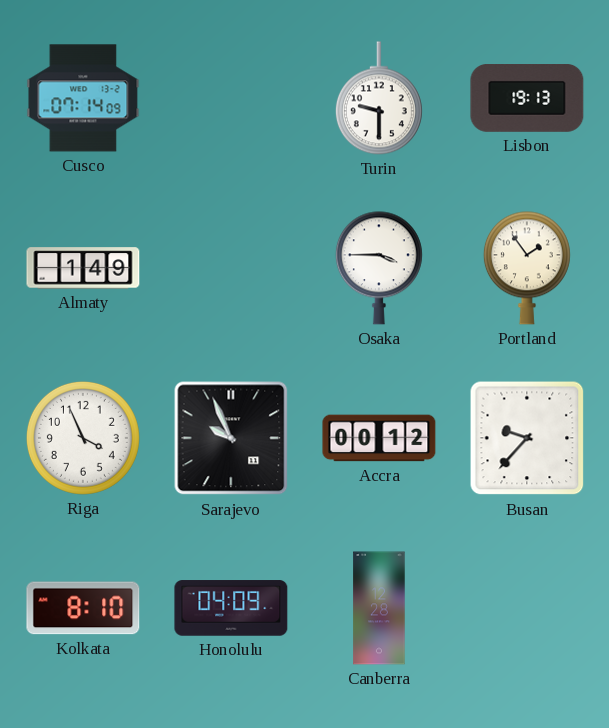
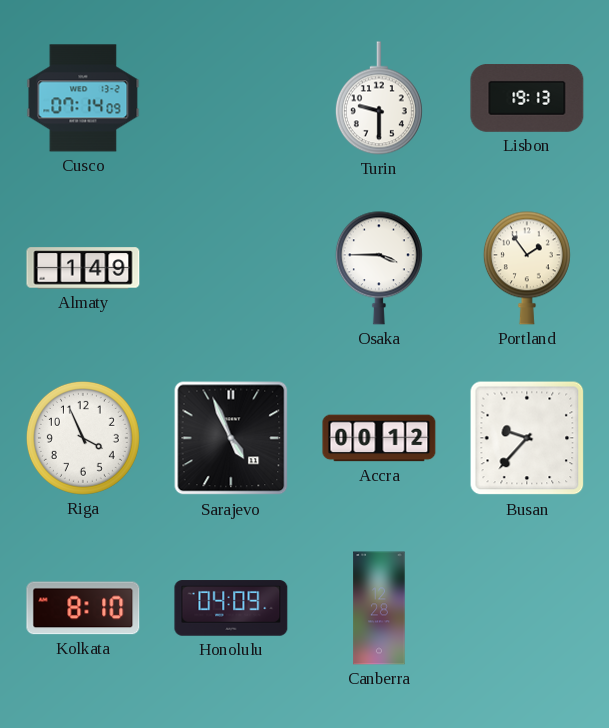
Sarajevo: 9:56 -> 4:56
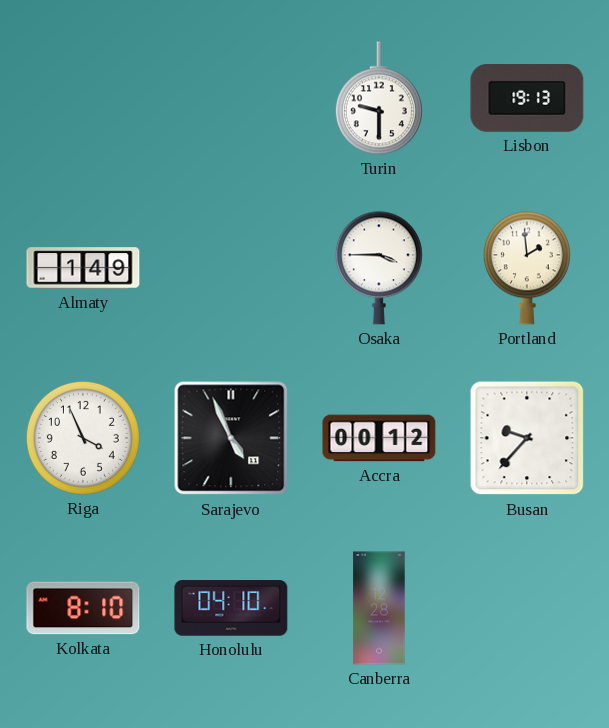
Cusco: 07:14 -> none
Portland: 1:54 -> 1:59
Honolulu: 04:09 -> 04:10
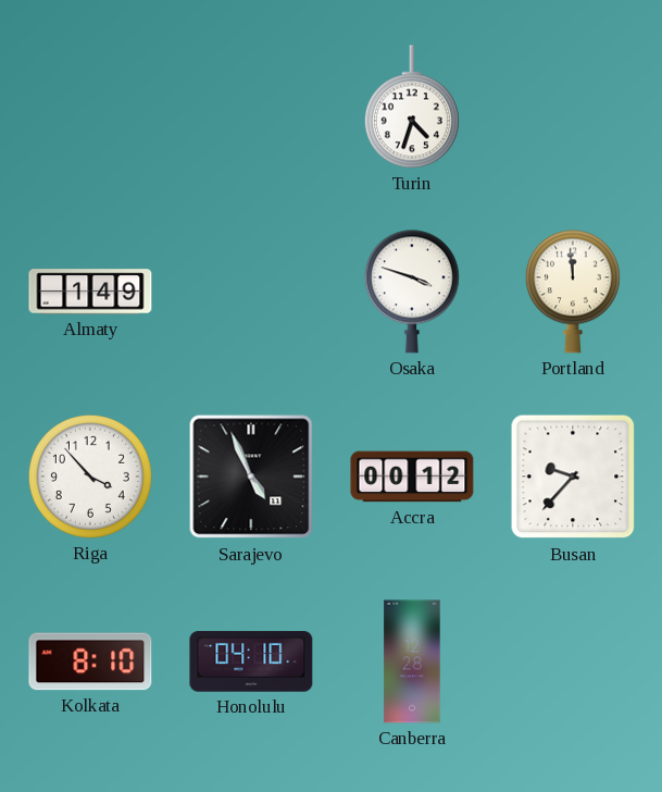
Turin: 9:30 -> 4:33
Lisbon: 19:13 -> none
Osaka: 3:45 -> 3:48
Portland: 1:59 -> 11:59
Riga: 3:56 -> 3:53
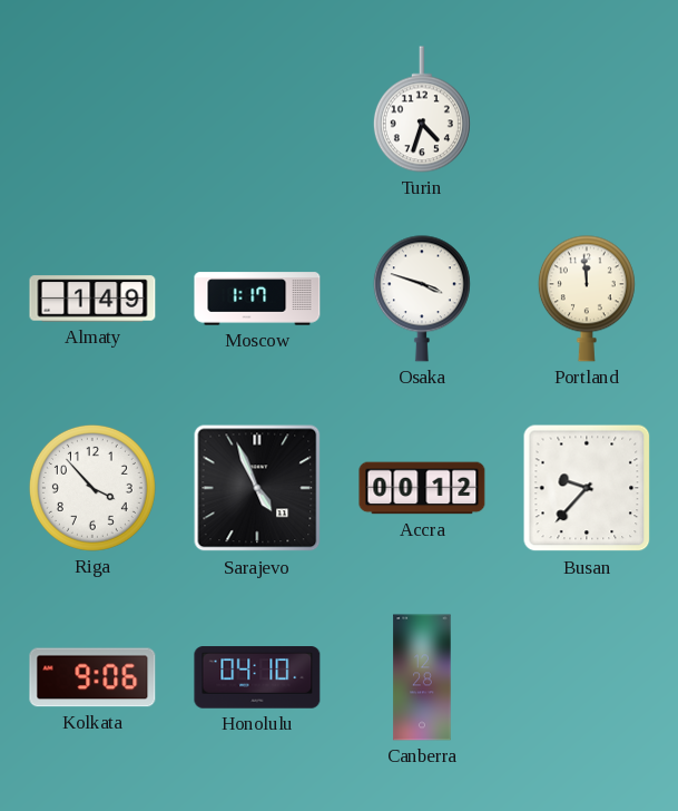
Moscow: none -> 1:17
Kolkata: 8:10 -> 9:06
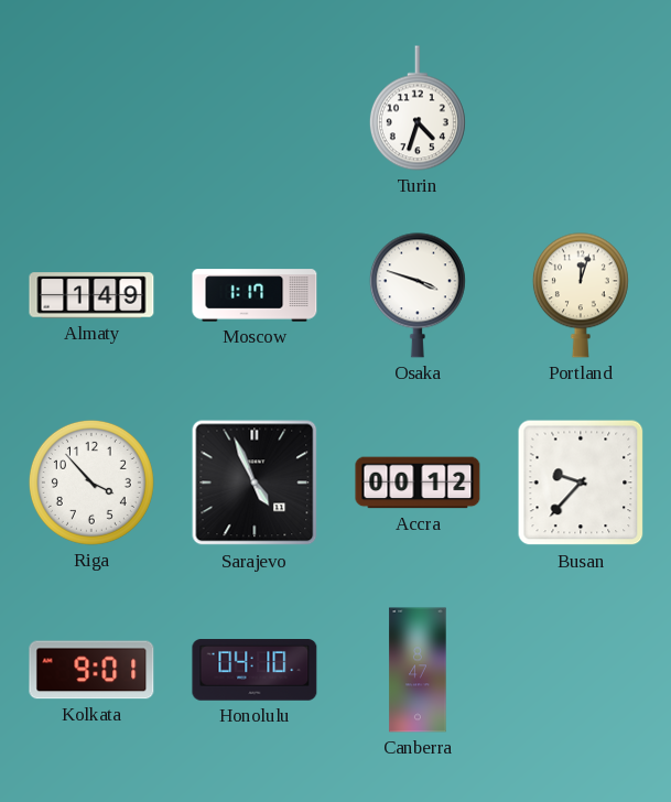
Portland: 11:59 -> 12:03
Kolkata: 9:06 -> 9:01
Canberra: 12:28 -> 8:47
